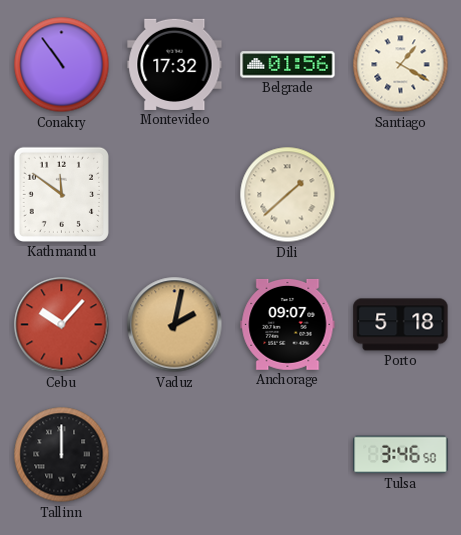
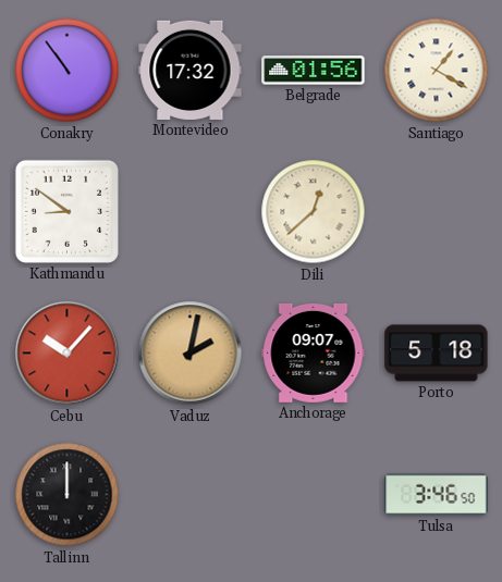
Kathmandu: 11:51 -> 8:51
Dili: 1:38 -> 12:38
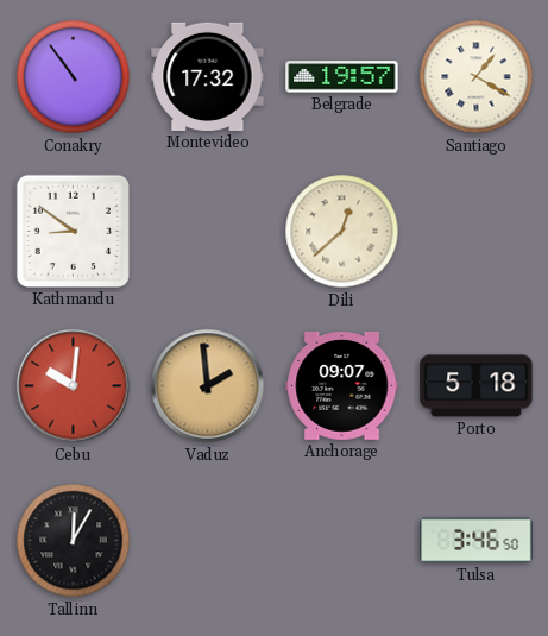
Belgrade: 01:56 -> 19:57
Cebu: 10:07 -> 10:01
Vaduz: 2:02 -> 1:59
Tallinn: 12:00 -> 12:05
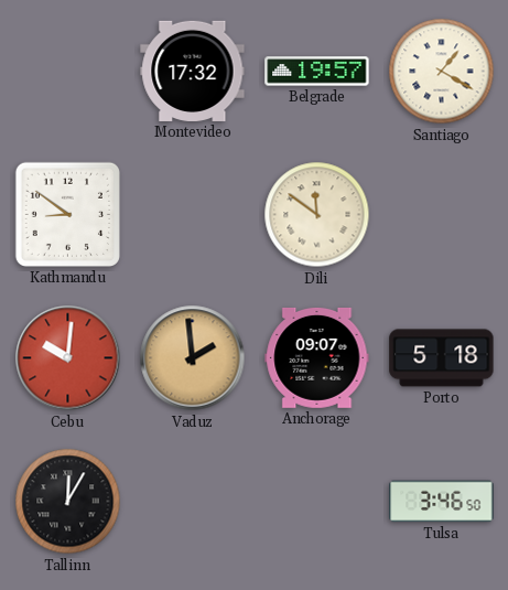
Conakry: 10:54 -> none
Dili: 12:38 -> 11:51
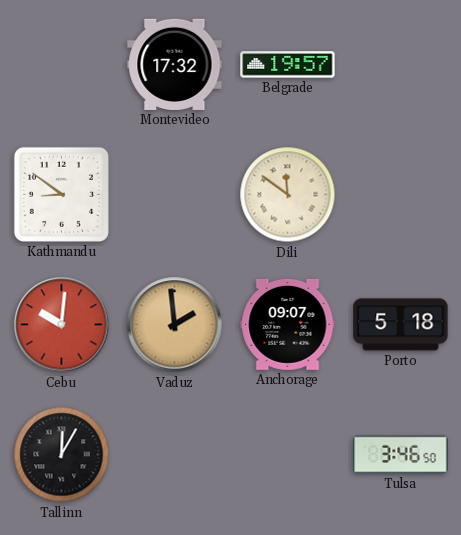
Santiago: 1:20 -> none
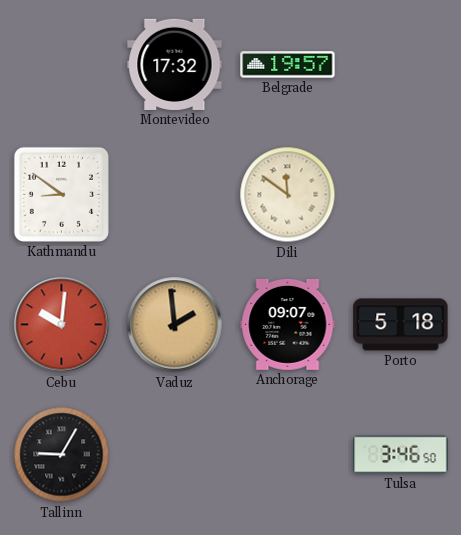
Tallinn: 12:05 -> 9:05
